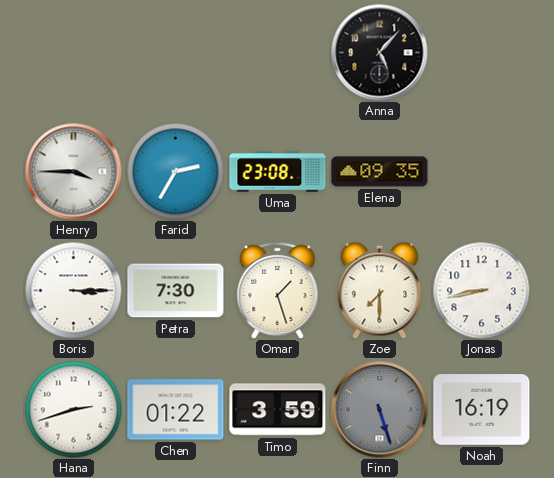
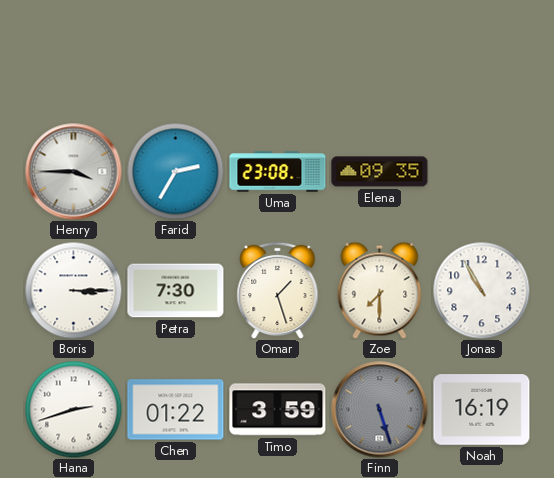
Anna: 5:07 -> none
Jonas: 8:43 -> 10:55
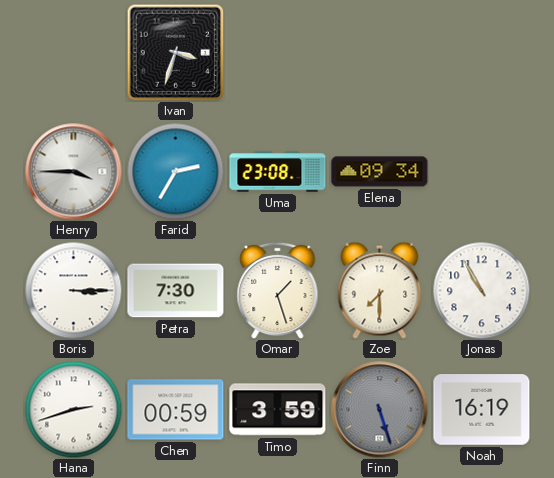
Ivan: none -> 3:33
Elena: 09:35 -> 09:34
Chen: 01:22 -> 00:59
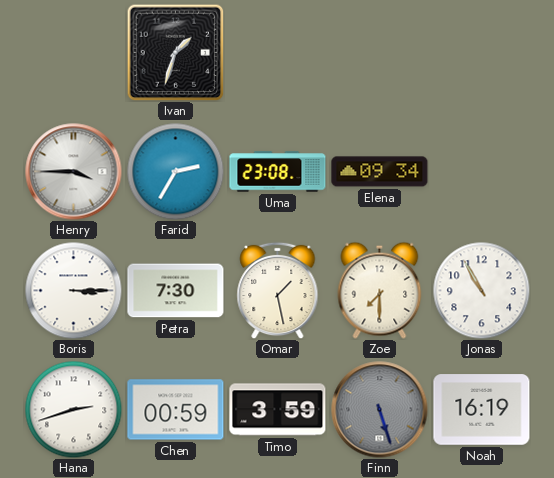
Ivan: 3:33 -> 1:33
Omar: 1:27 -> 1:28
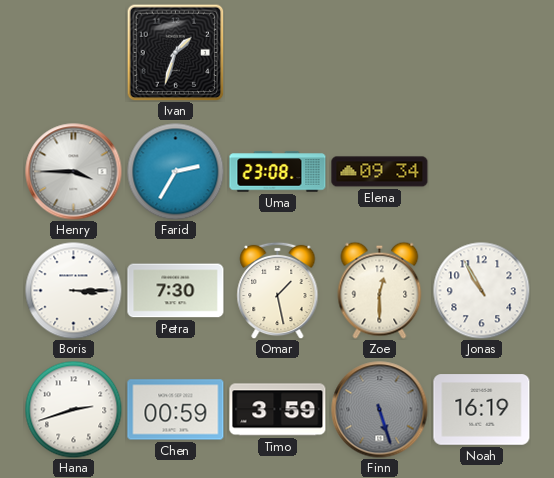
Zoe: 7:30 -> 12:30
